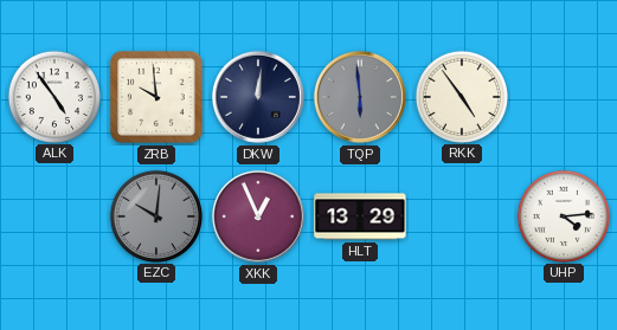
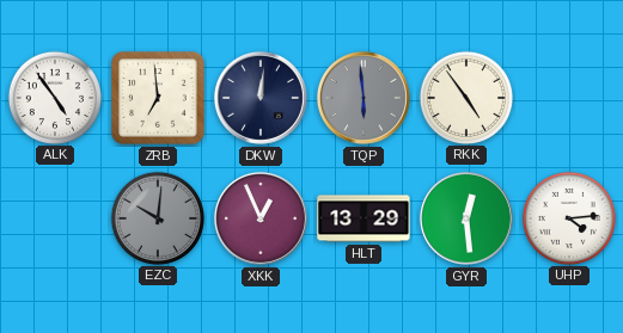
ZRB: 9:59 -> 6:59
GYR: none -> 12:29
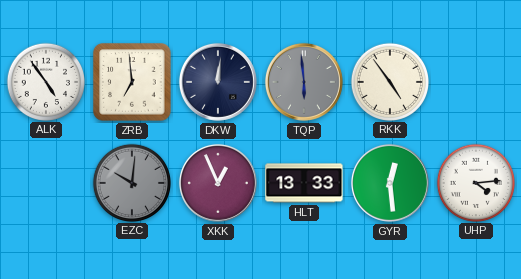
HLT: 13:29 -> 13:33
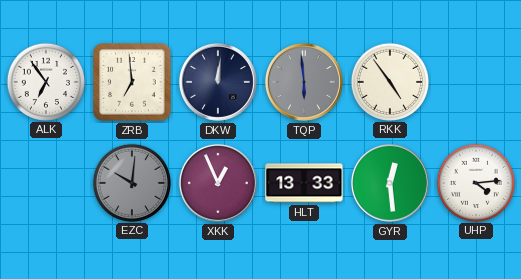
ALK: 4:54 -> 6:54
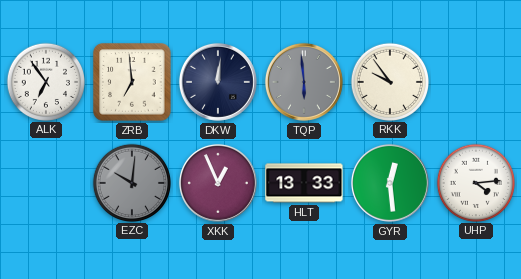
RKK: 4:54 -> 9:54
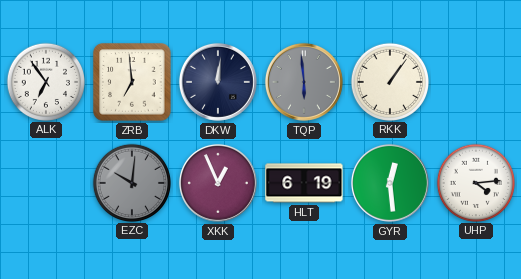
RKK: 9:54 -> 1:06
HLT: 13:33 -> 6:19
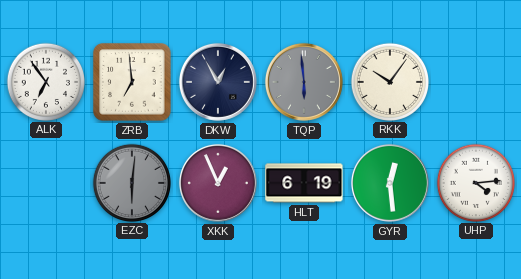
DKW: 12:01 -> 12:55
RKK: 1:06 -> 10:06
EZC: 10:01 -> 6:01
